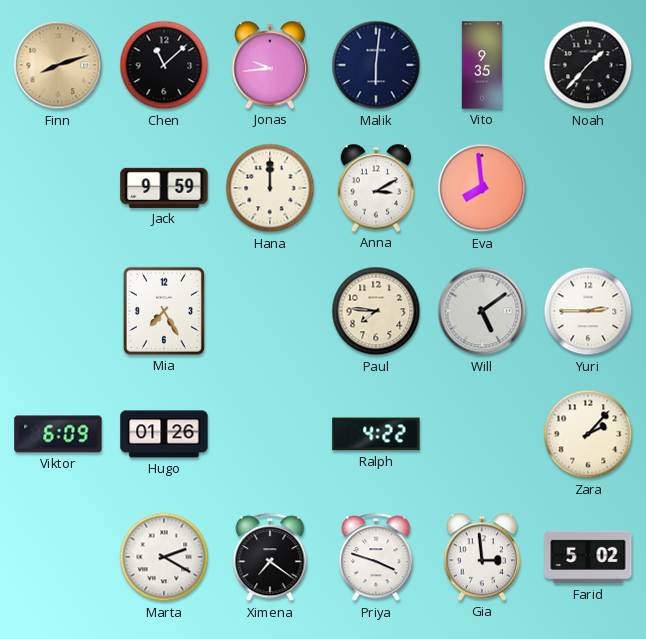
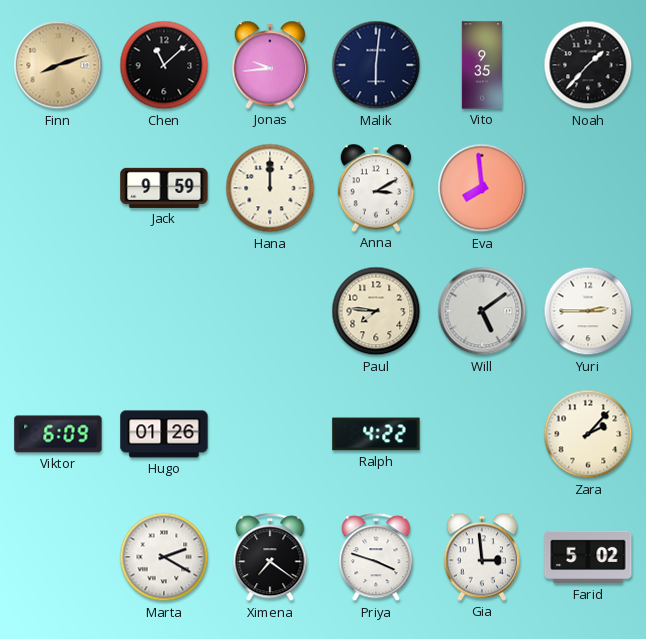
Mia: 7:25 -> none
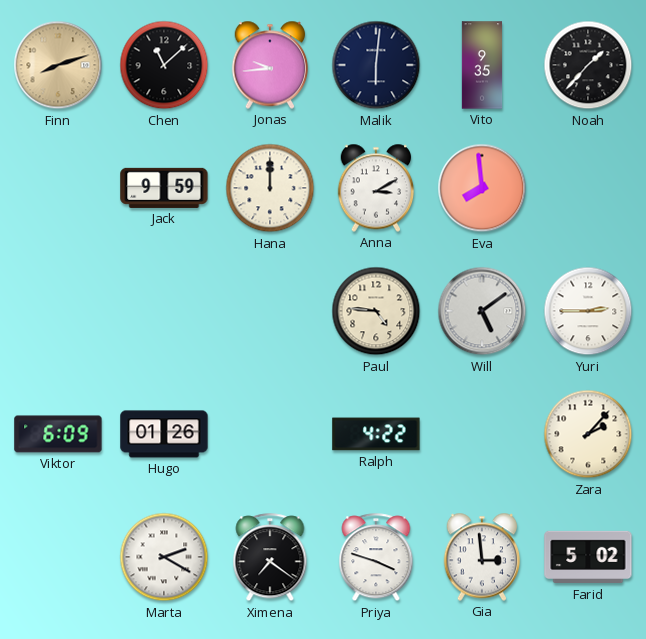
Paul: 7:46 -> 4:46
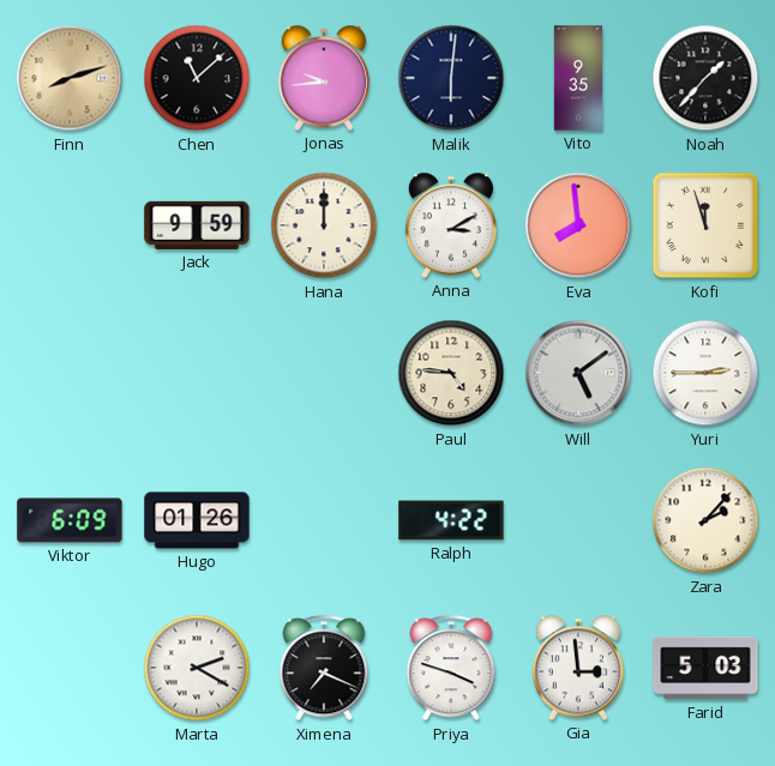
Kofi: none -> 11:57
Ximena: 7:21 -> 7:19
Farid: 5:02 -> 5:03
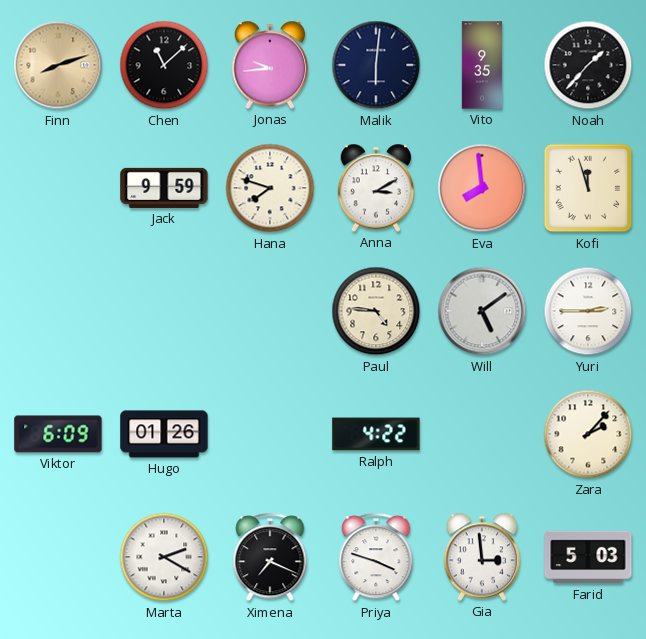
Hana: 12:00 -> 7:48
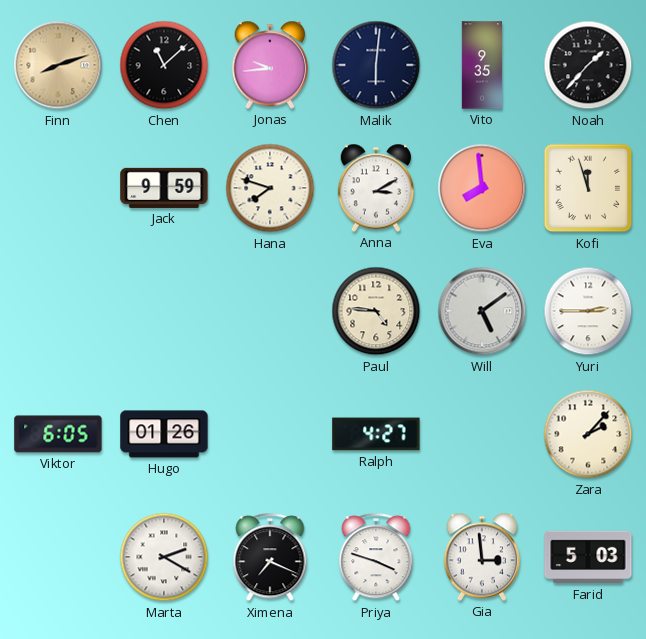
Viktor: 6:09 -> 6:05
Ralph: 4:22 -> 4:27
